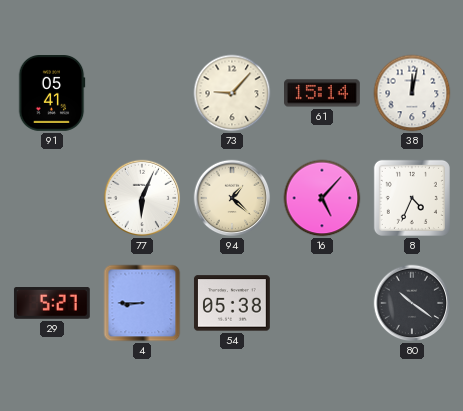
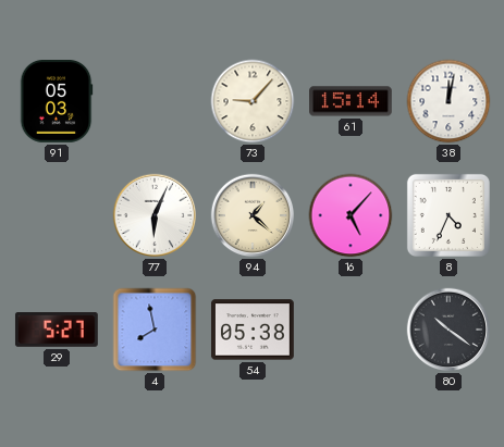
91: 05:41 -> 05:03
4: 8:45 -> 7:58
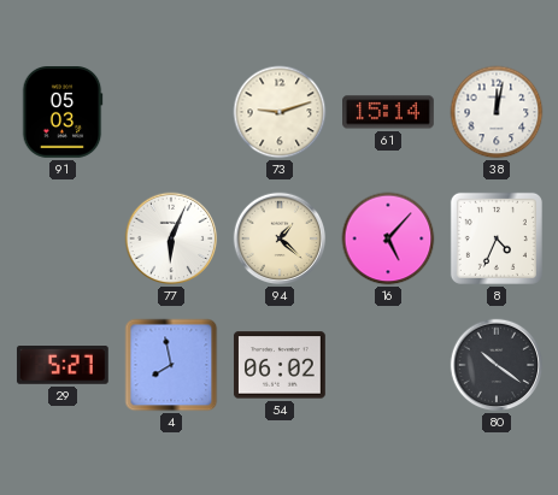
73: 9:07 -> 9:12
54: 05:38 -> 06:02
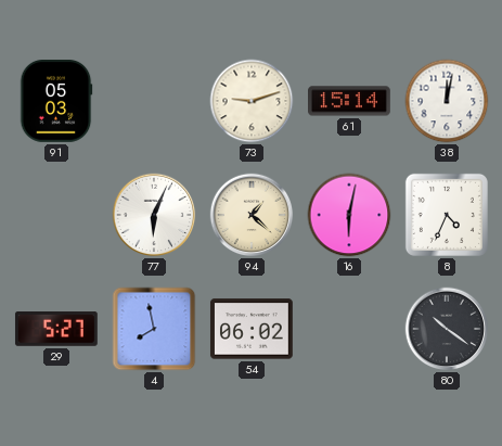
16: 5:07 -> 6:02
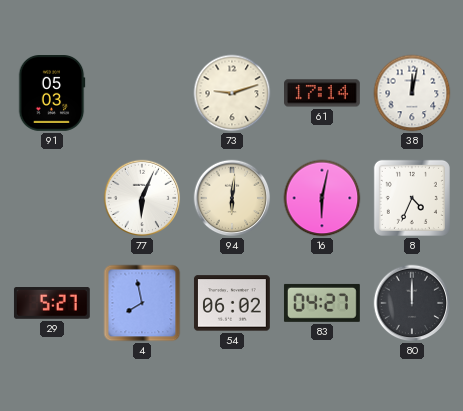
61: 15:14 -> 17:14
94: 1:22 -> 6:01
83: none -> 04:27
80: 10:21 -> 12:00
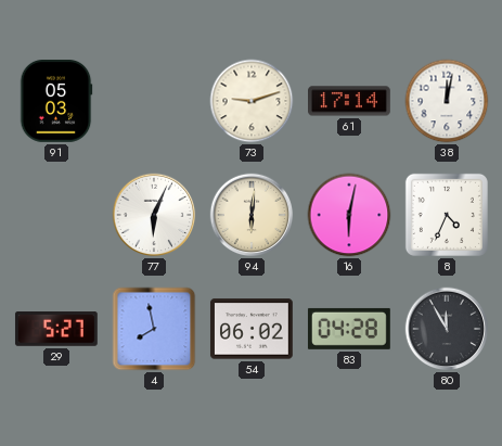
83: 04:27 -> 04:28
80: 12:00 -> 11:55
